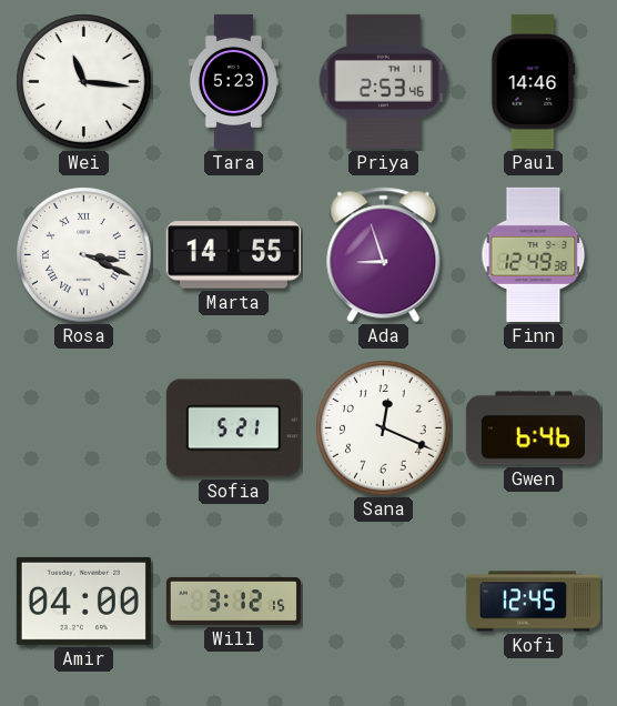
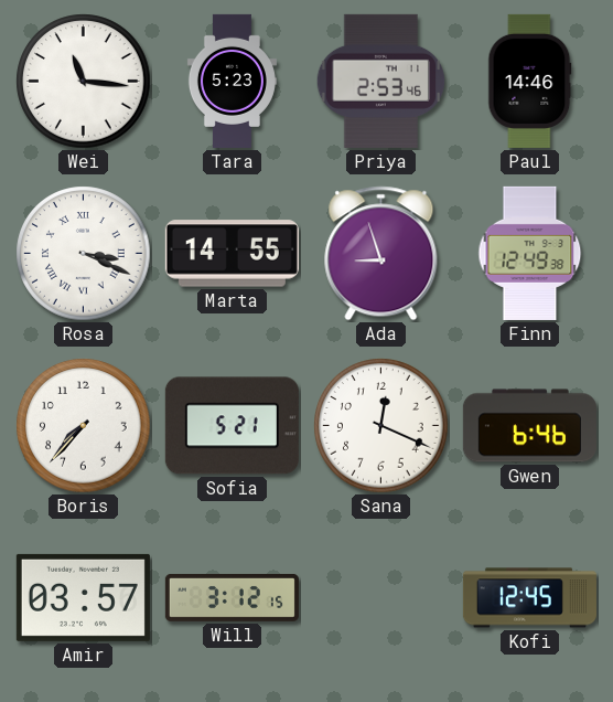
Boris: none -> 7:37
Amir: 04:00 -> 03:57
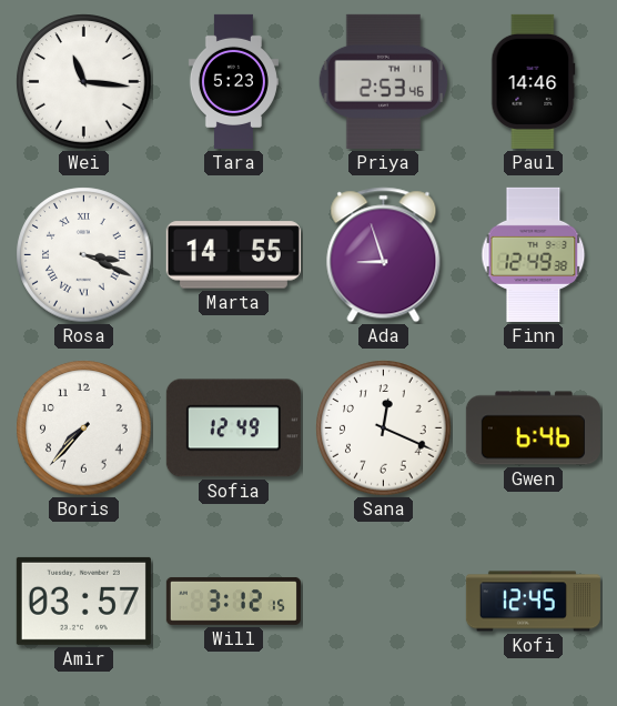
Sofia: 5:21 -> 12:49
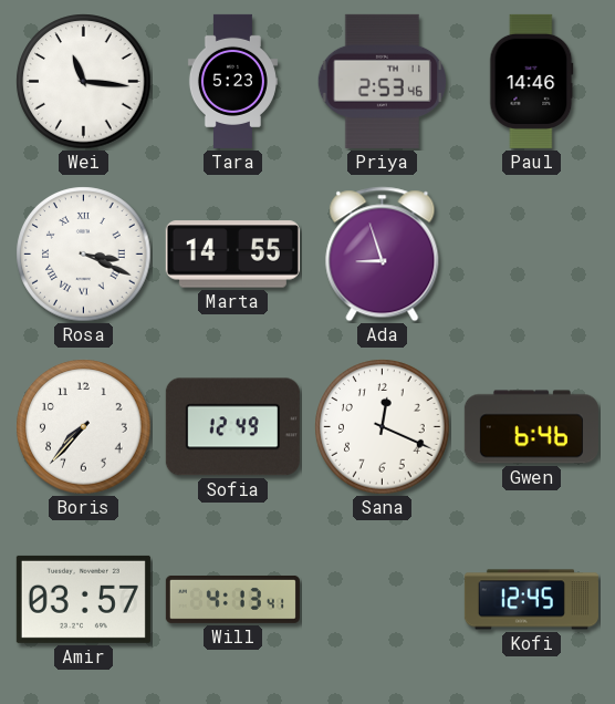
Finn: 12:49 -> none
Will: 3:12 -> 4:13
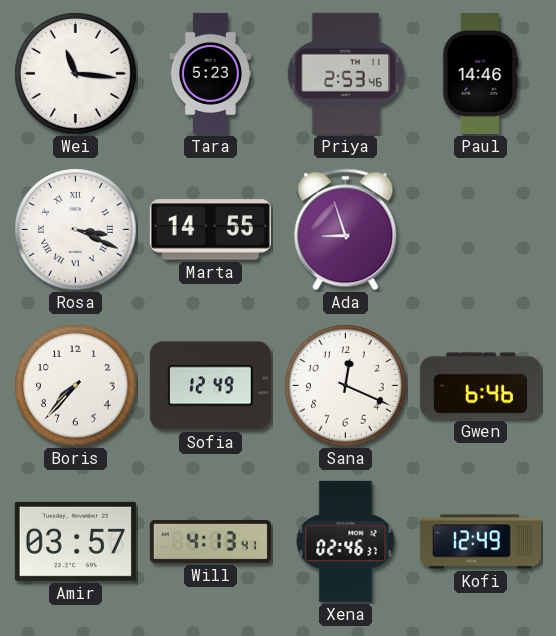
Xena: none -> 02:46
Kofi: 12:45 -> 12:49
